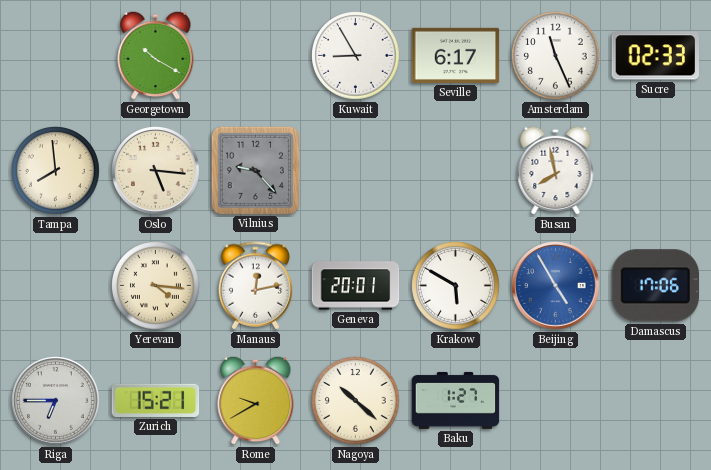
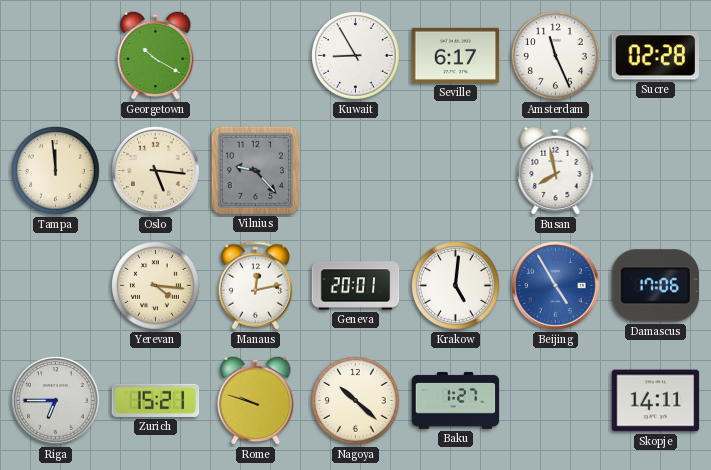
Sucre: 02:33 -> 02:28
Tampa: 7:59 -> 11:59
Krakow: 5:50 -> 5:01
Rome: 9:40 -> 9:48
Skopje: none -> 14:11
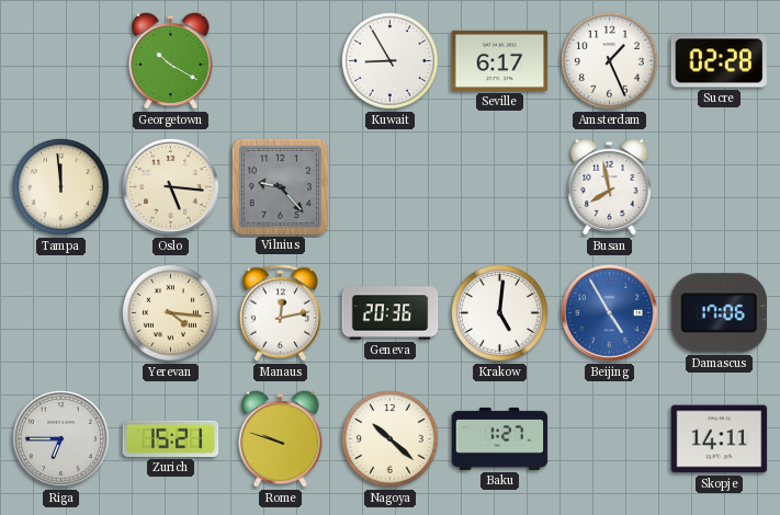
Amsterdam: 11:26 -> 1:26
Geneva: 20:01 -> 20:36
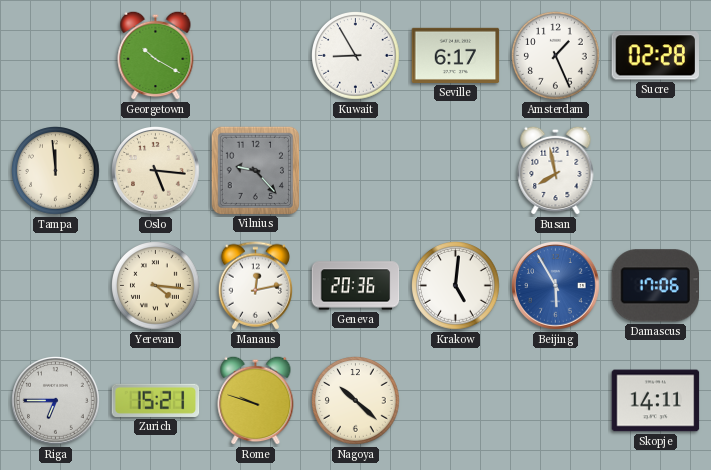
Beijing: 4:55 -> 5:55
Baku: 1:27 -> none
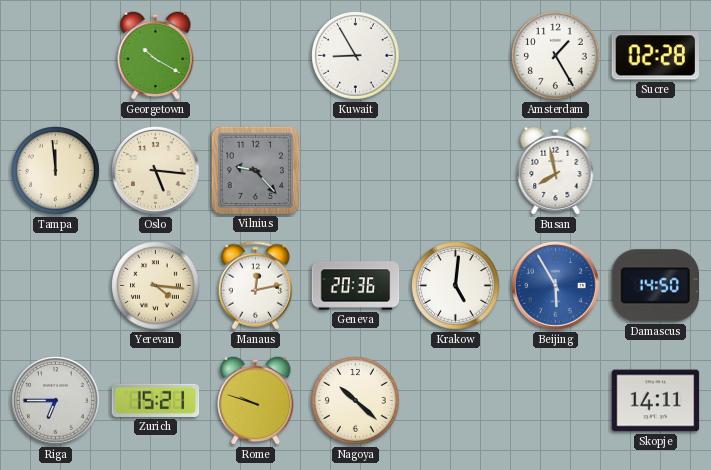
Seville: 6:17 -> none
Amsterdam: 1:26 -> 1:25
Damascus: 17:06 -> 14:50
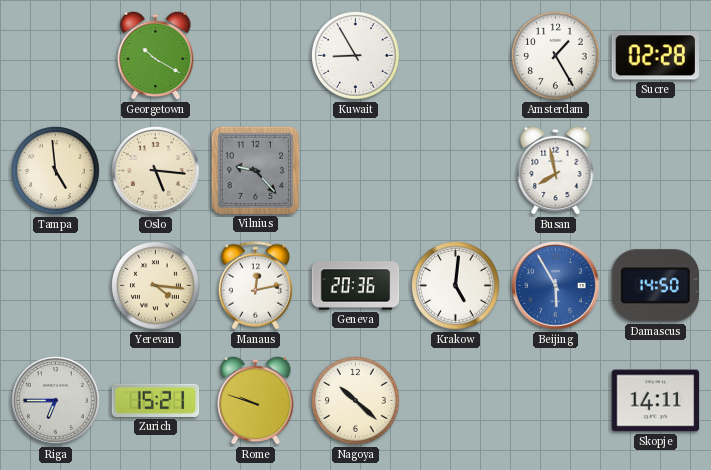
Tampa: 11:59 -> 4:59
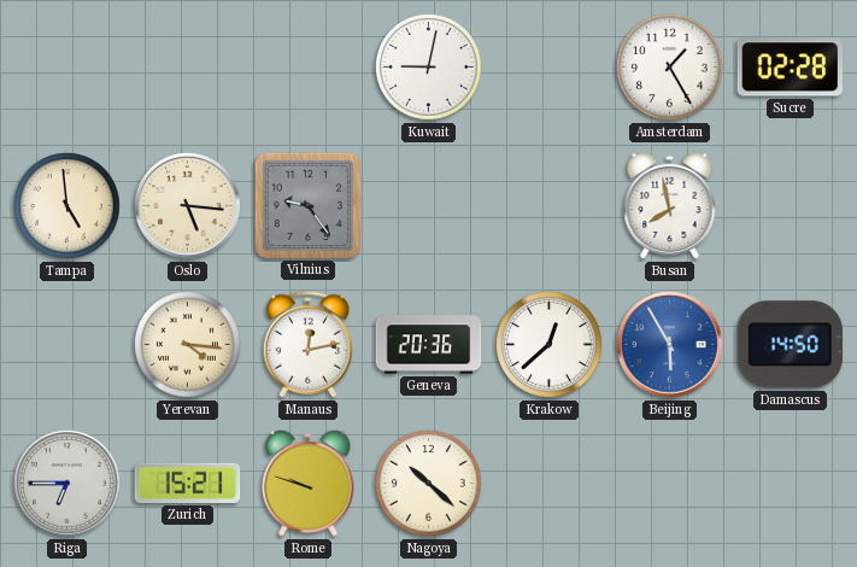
Georgetown: 10:20 -> none
Kuwait: 8:55 -> 9:02
Vilnius: 9:23 -> 9:24
Krakow: 5:01 -> 12:38
Skopje: 14:11 -> none
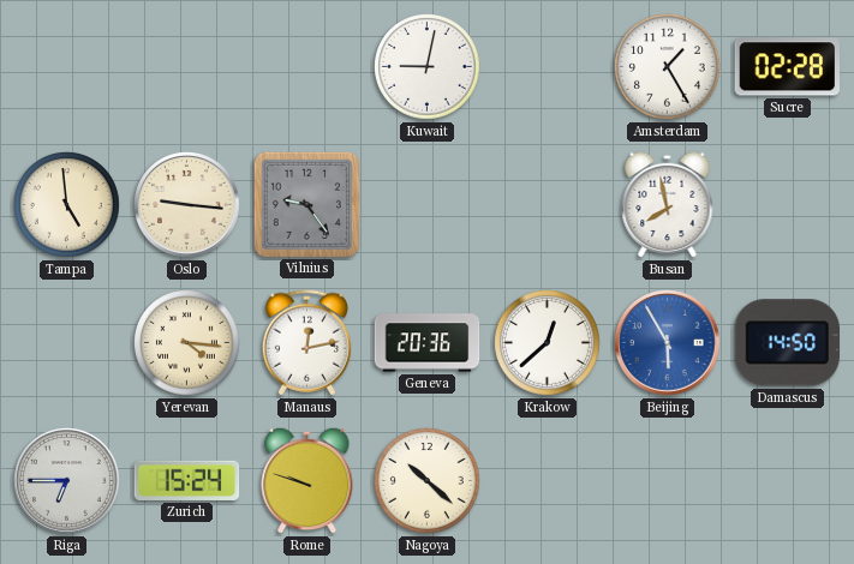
Oslo: 5:16 -> 9:16
Zurich: 15:21 -> 15:24
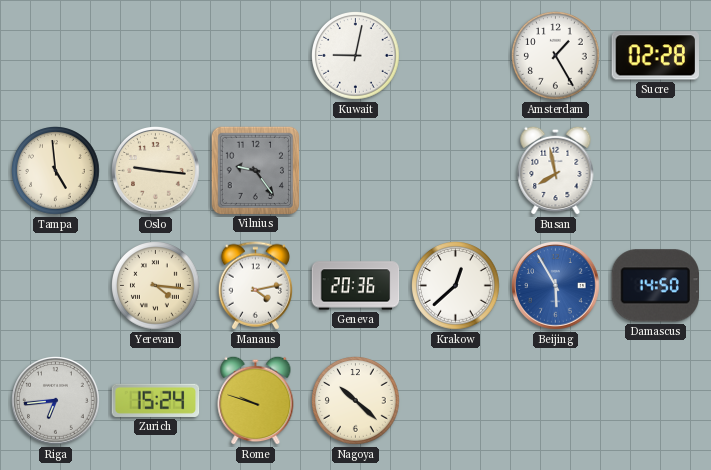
Manaus: 12:13 -> 4:13
Riga: 6:45 -> 6:44
